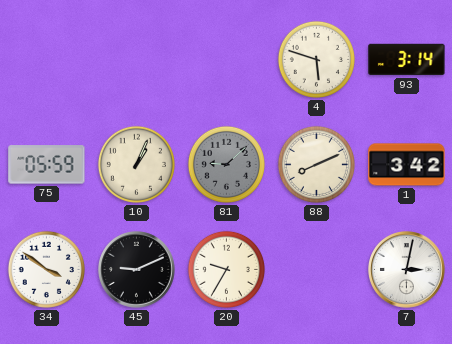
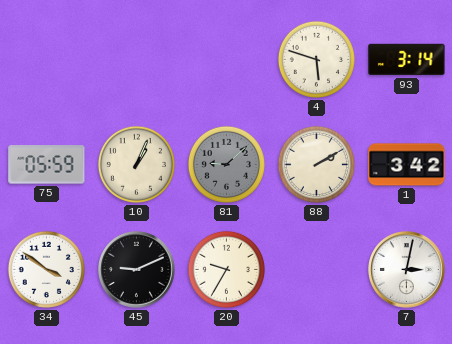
88: 8:11 -> 2:10
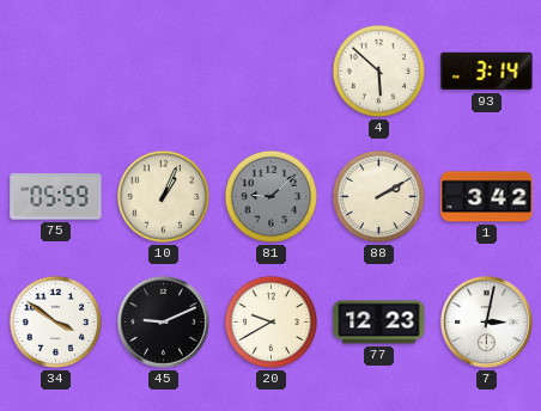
4: 5:48 -> 5:52
20: 9:35 -> 9:40
77: none -> 12:23
